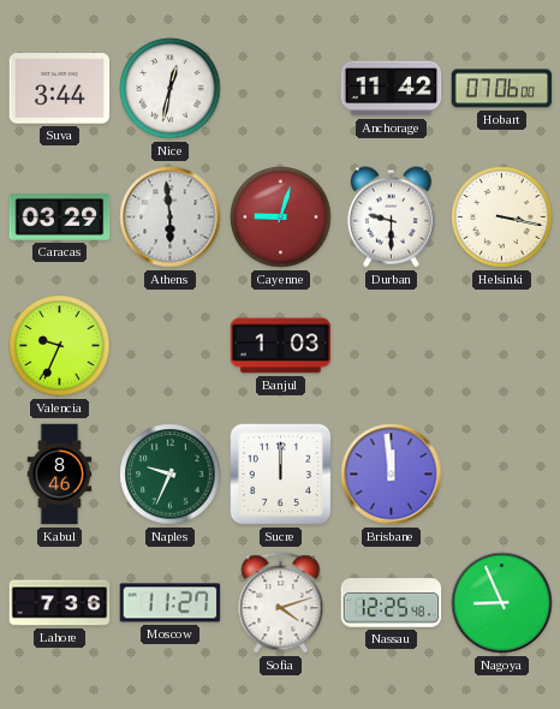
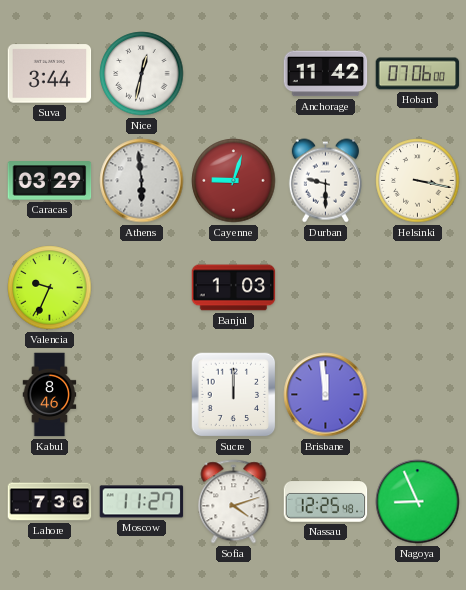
Naples: 9:34 -> none
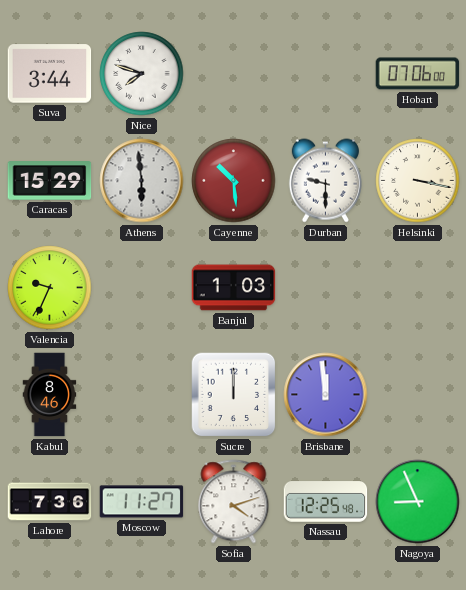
Nice: 12:32 -> 7:48
Anchorage: 11:42 -> none
Caracas: 03:29 -> 15:29
Cayenne: 9:03 -> 10:29
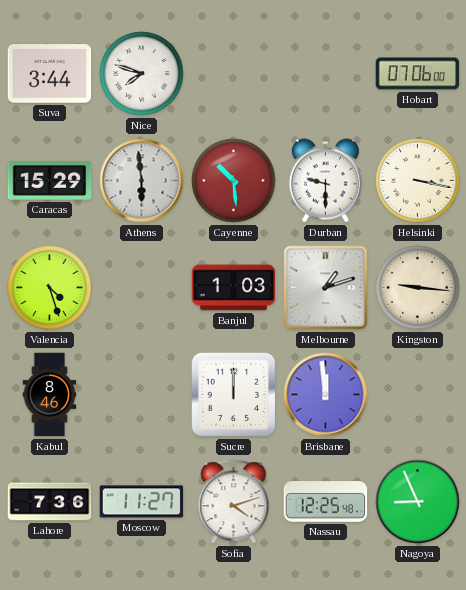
Valencia: 9:34 -> 4:27
Melbourne: none -> 1:12
Kingston: none -> 9:16
